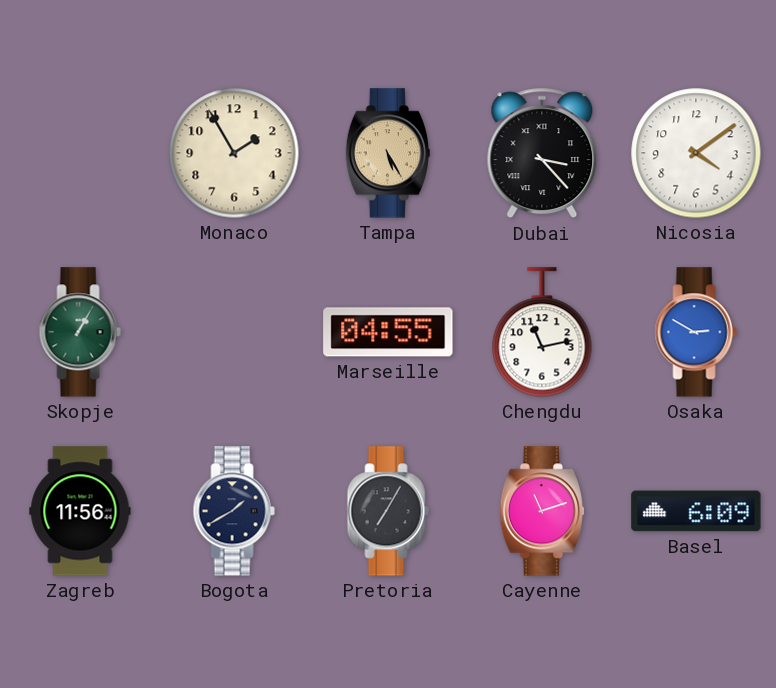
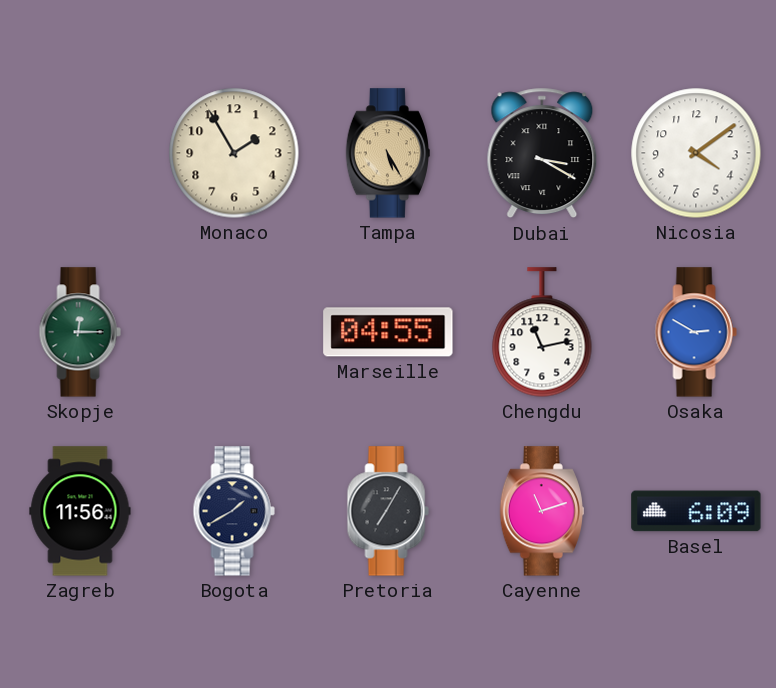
Dubai: 3:23 -> 3:20
Skopje: 1:05 -> 12:15
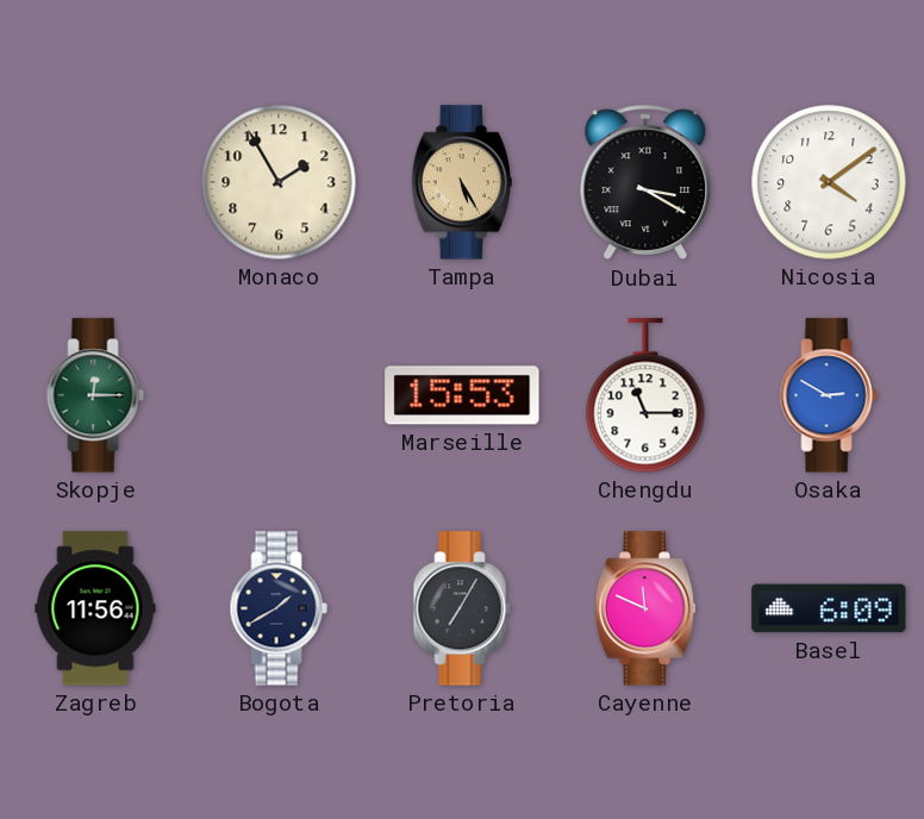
Marseille: 04:55 -> 15:53
Chengdu: 11:13 -> 11:15
Cayenne: 11:12 -> 11:49
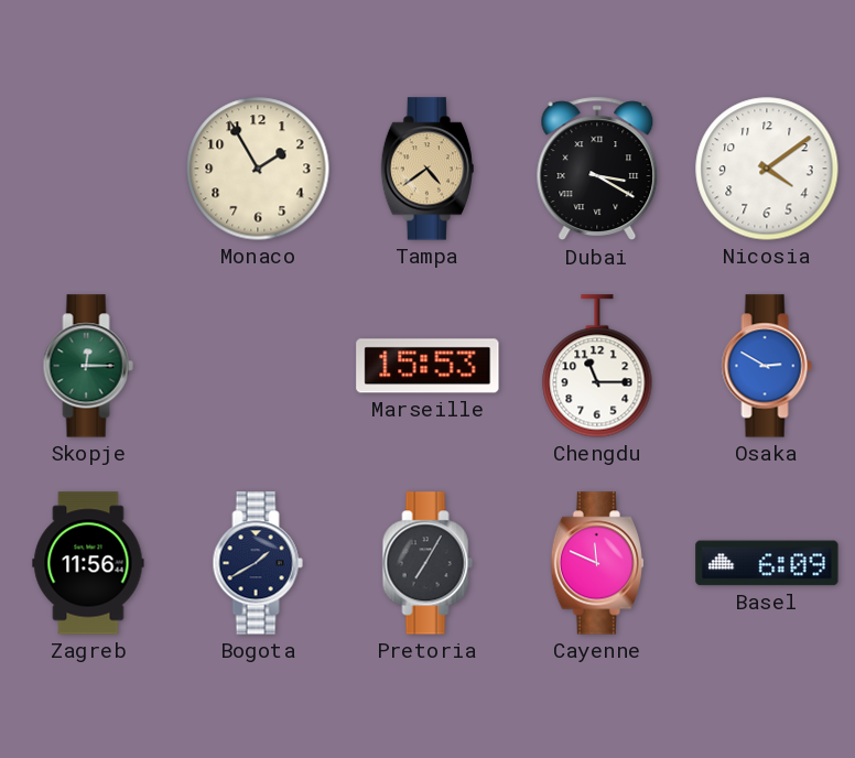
Tampa: 5:25 -> 4:39
